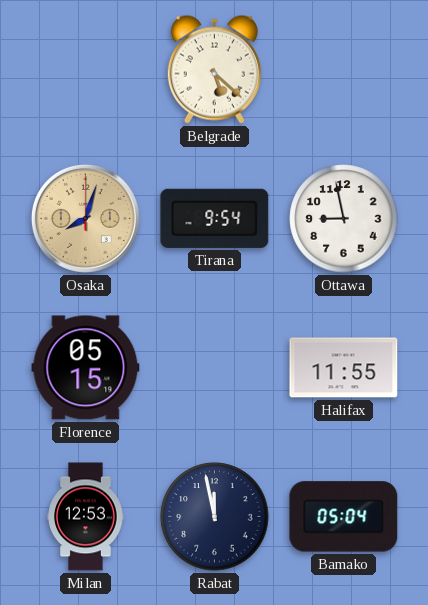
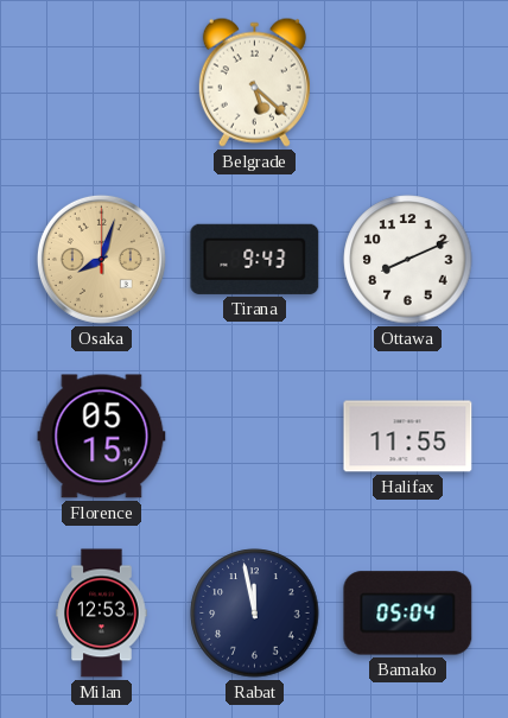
Tirana: 9:54 -> 9:43
Ottawa: 8:58 -> 8:11
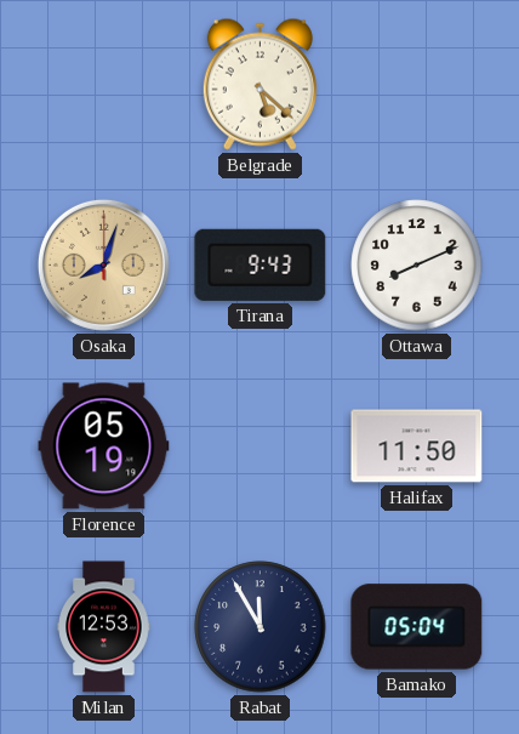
Florence: 05:15 -> 05:19
Halifax: 11:55 -> 11:50
Rabat: 11:58 -> 11:55
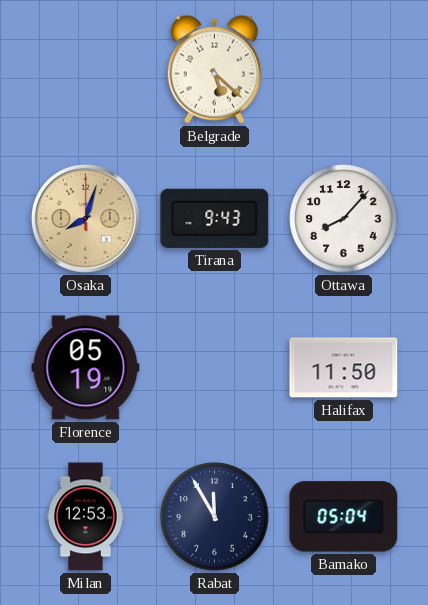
Ottawa: 8:11 -> 8:07
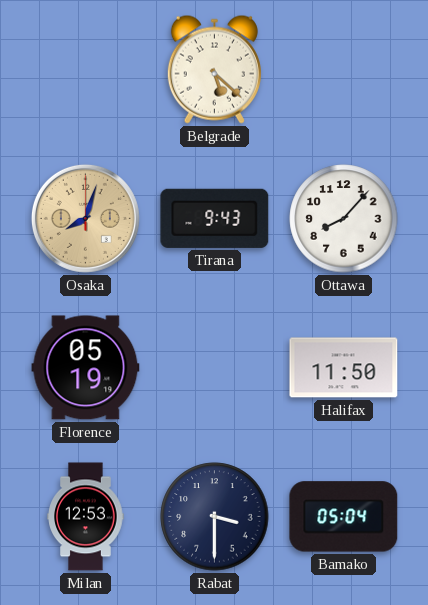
Rabat: 11:55 -> 3:30
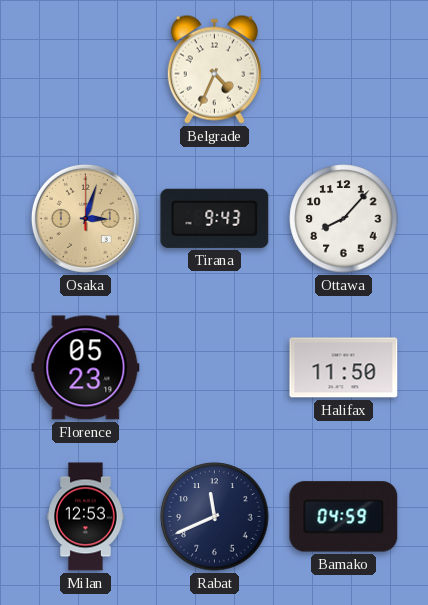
Belgrade: 5:22 -> 4:34
Osaka: 8:03 -> 3:03
Florence: 05:19 -> 05:23
Rabat: 3:30 -> 11:41
Bamako: 05:04 -> 04:59
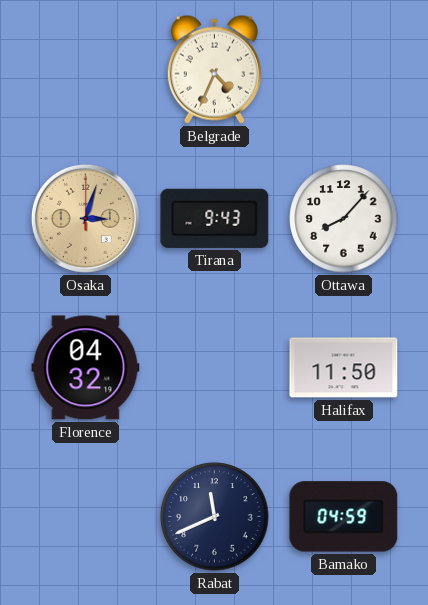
Florence: 05:23 -> 04:32
Milan: 12:53 -> none
